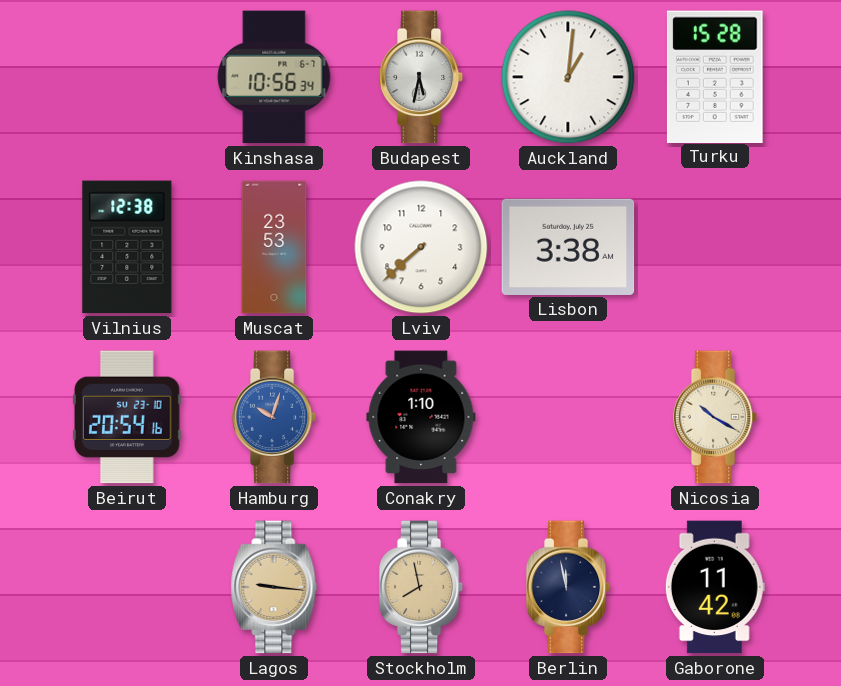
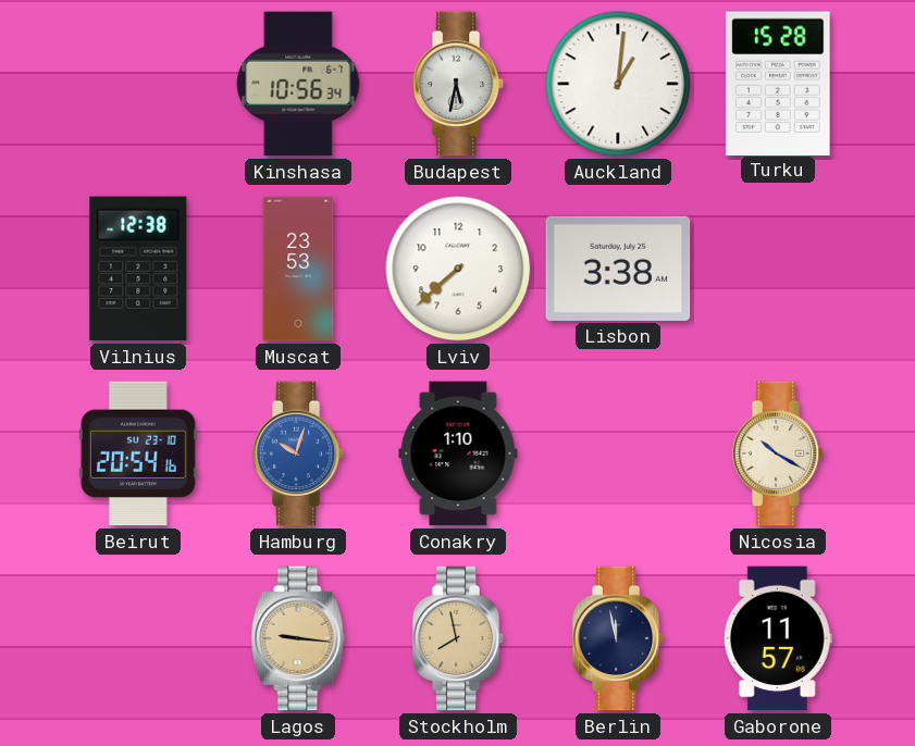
Gaborone: 11:42 -> 11:57
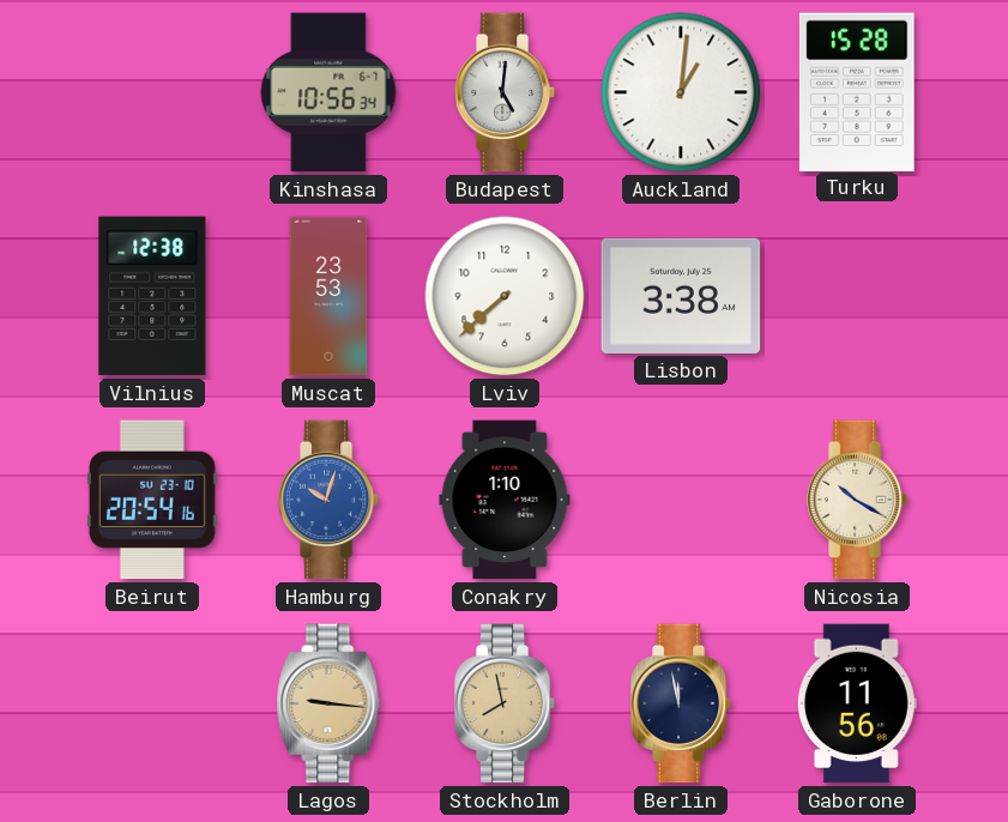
Budapest: 5:32 -> 5:01
Gaborone: 11:57 -> 11:56
